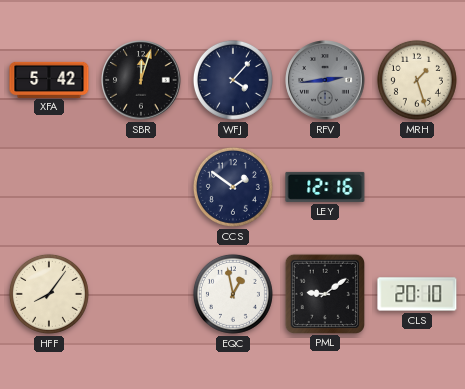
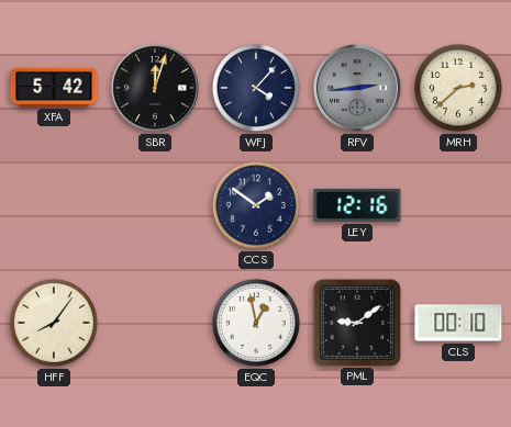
MRH: 1:27 -> 2:38
CLS: 20:10 -> 00:10
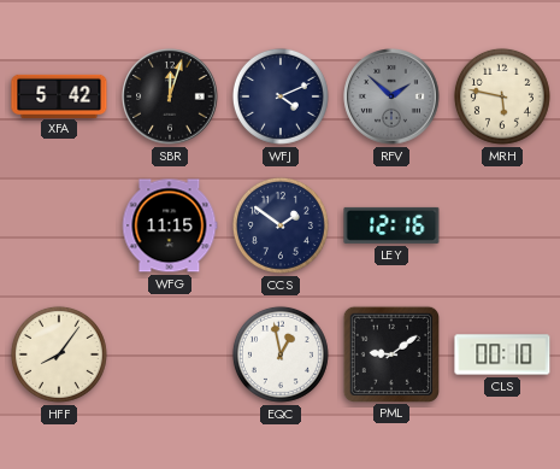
WFJ: 4:07 -> 4:11
RFV: 2:44 -> 1:52
MRH: 2:38 -> 5:47
WFG: none -> 11:15
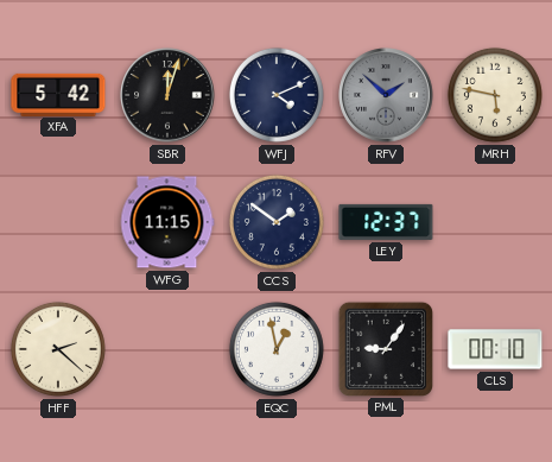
LEY: 12:16 -> 12:37
HFF: 8:06 -> 2:22
PML: 9:09 -> 9:06
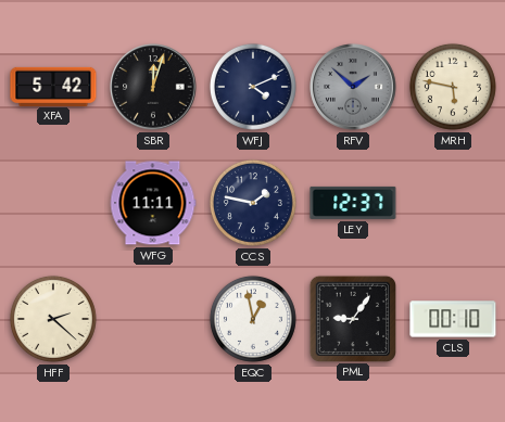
WFG: 11:15 -> 11:11
CCS: 1:51 -> 1:47
